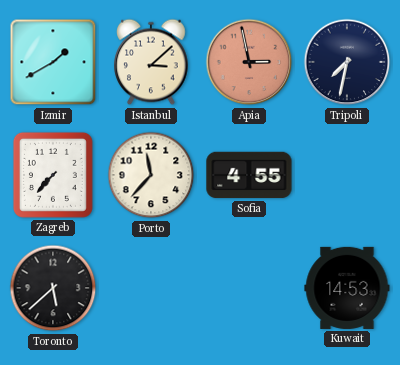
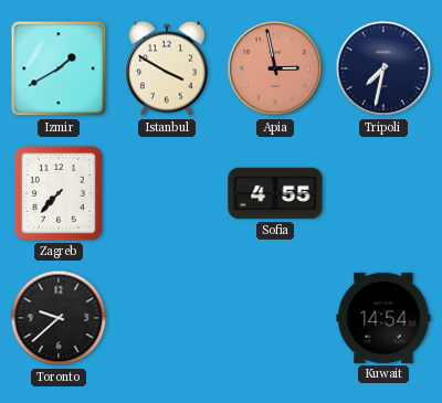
Istanbul: 3:08 -> 3:50
Porto: 11:37 -> none
Toronto: 5:38 -> 9:38
Kuwait: 14:53 -> 14:54
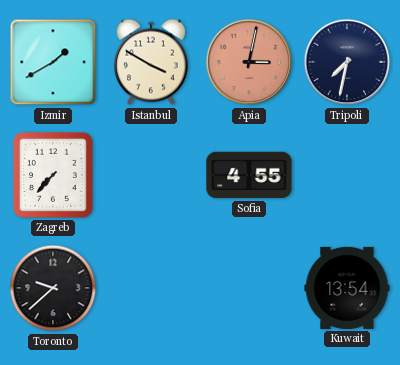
Apia: 2:58 -> 3:02
Kuwait: 14:54 -> 13:54
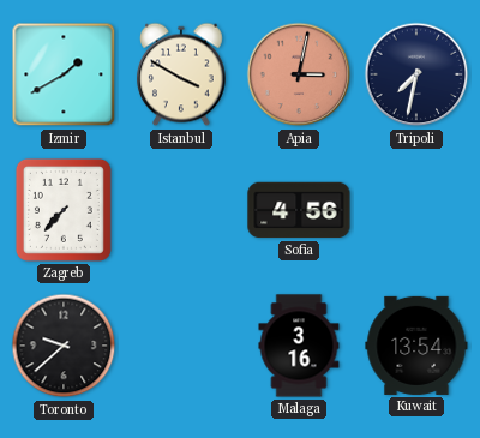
Sofia: 4:55 -> 4:56
Malaga: none -> 3:16
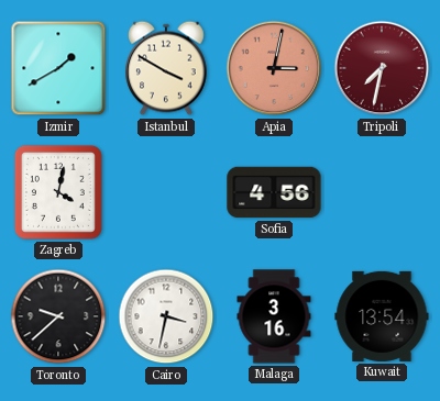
Tripoli dial: navy -> burgundy
Zagreb: 7:37 -> 4:02
Cairo: none -> 3:32
